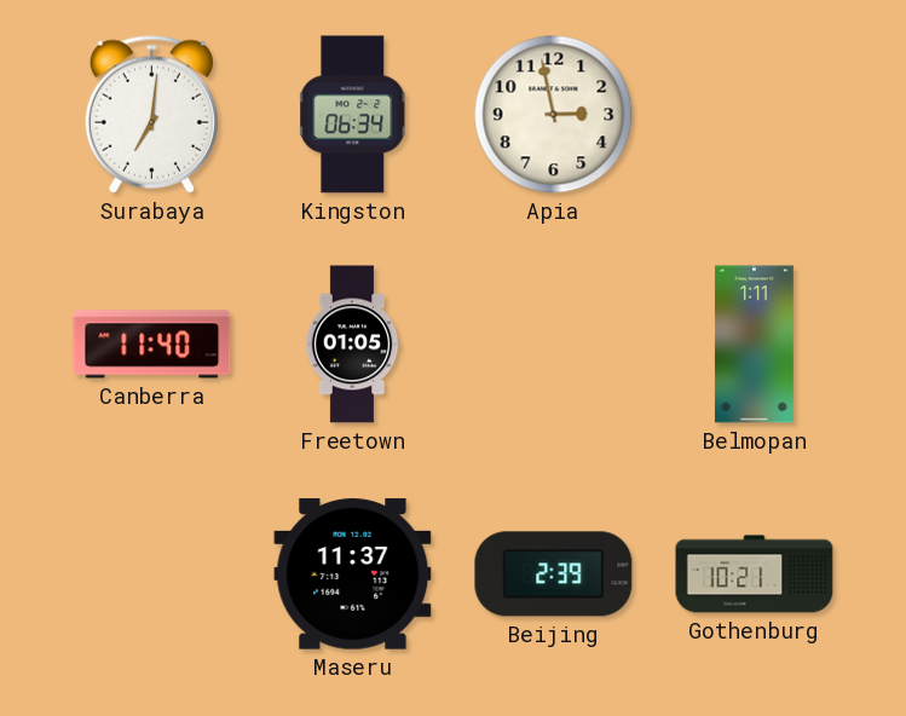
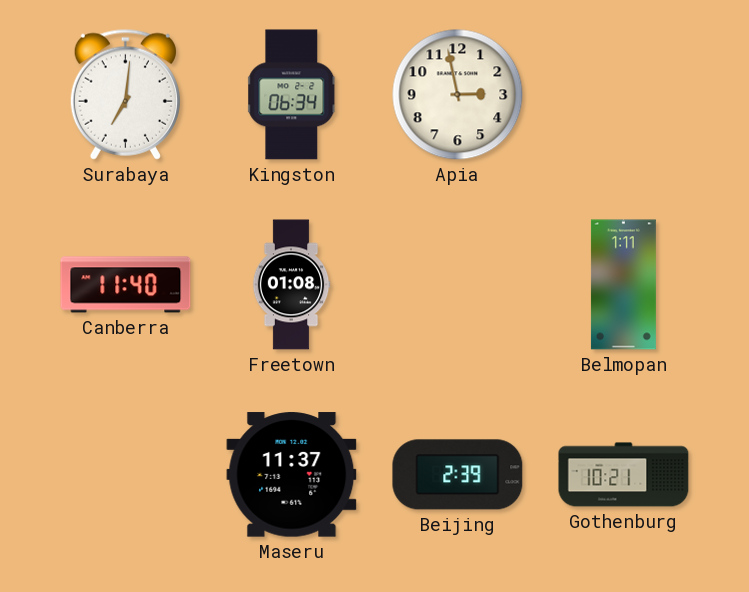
Freetown: 01:05 -> 01:08
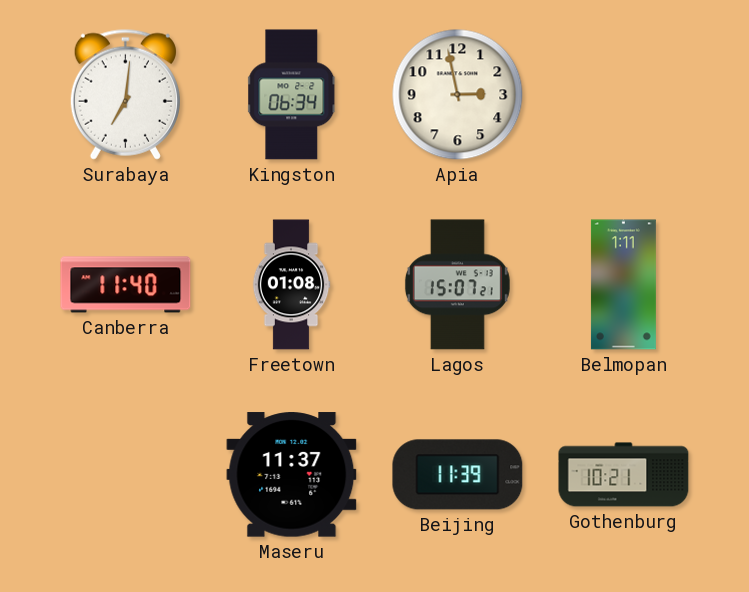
Lagos: none -> 15:07
Beijing: 2:39 -> 11:39
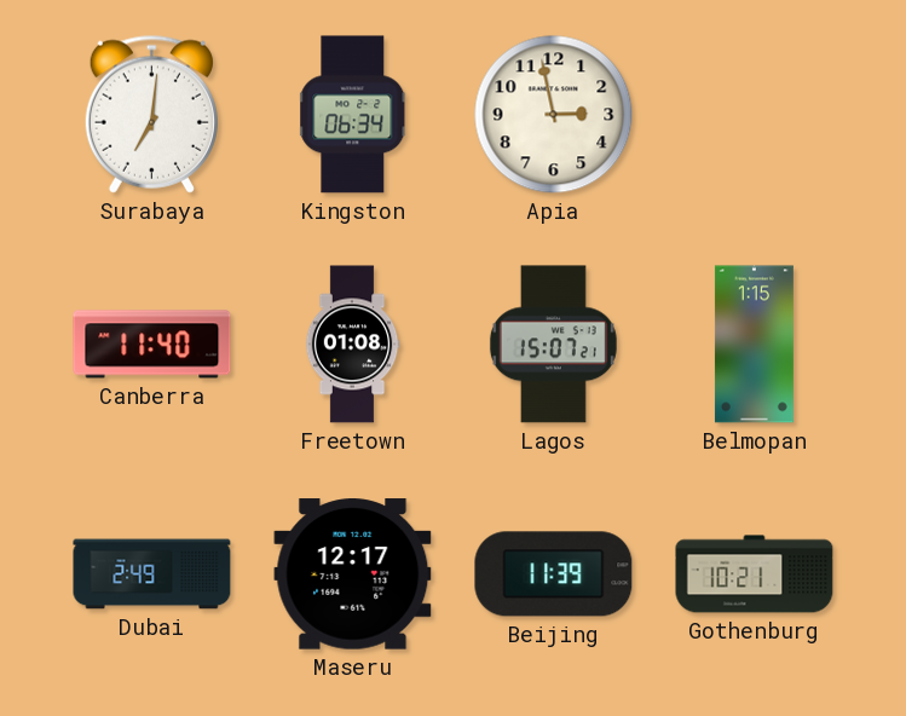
Belmopan: 1:11 -> 1:15
Dubai: none -> 2:49
Maseru: 11:37 -> 12:17
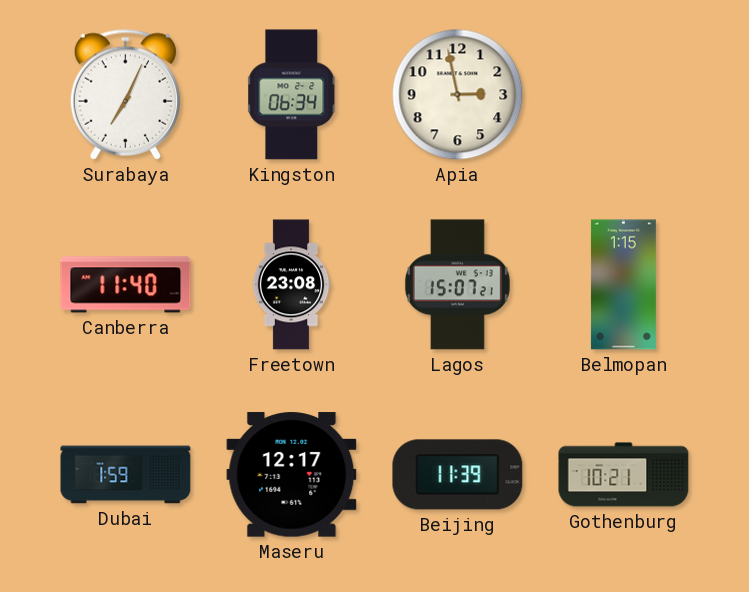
Surabaya: 7:01 -> 7:04
Freetown: 01:08 -> 23:08
Dubai: 2:49 -> 1:59
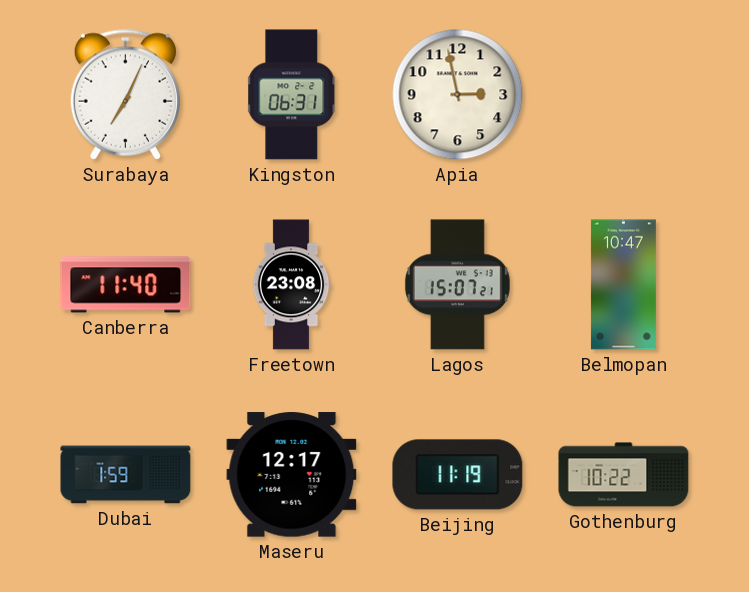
Kingston: 06:34 -> 06:31
Belmopan: 1:15 -> 10:47
Beijing: 11:39 -> 11:19
Gothenburg: 10:21 -> 10:22
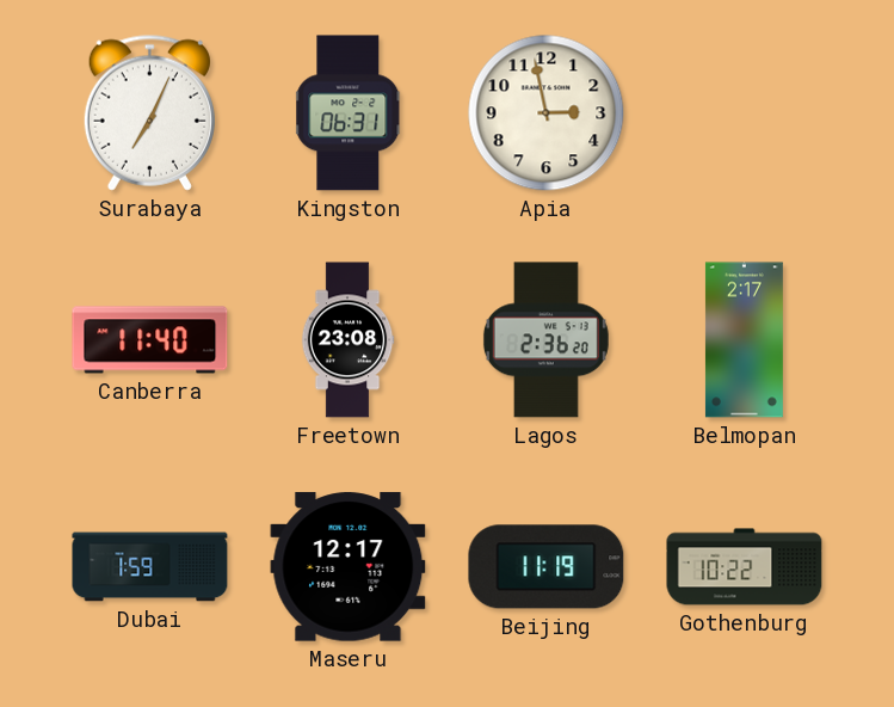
Lagos: 15:07 -> 2:36
Belmopan: 10:47 -> 2:17
